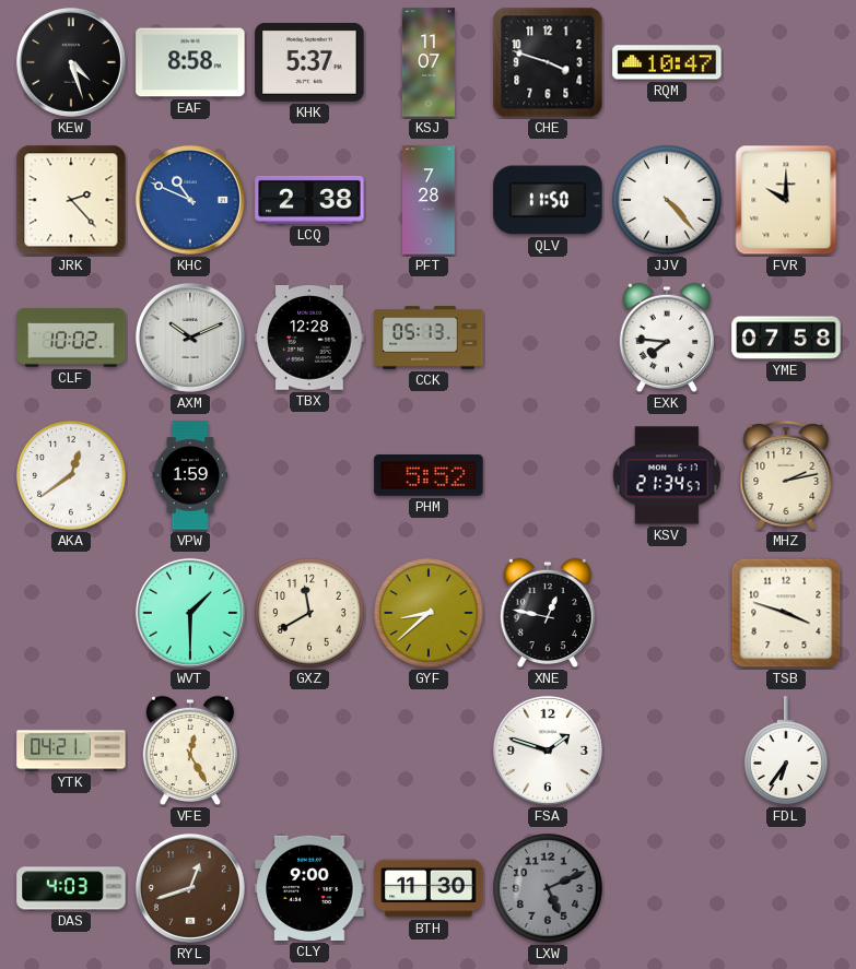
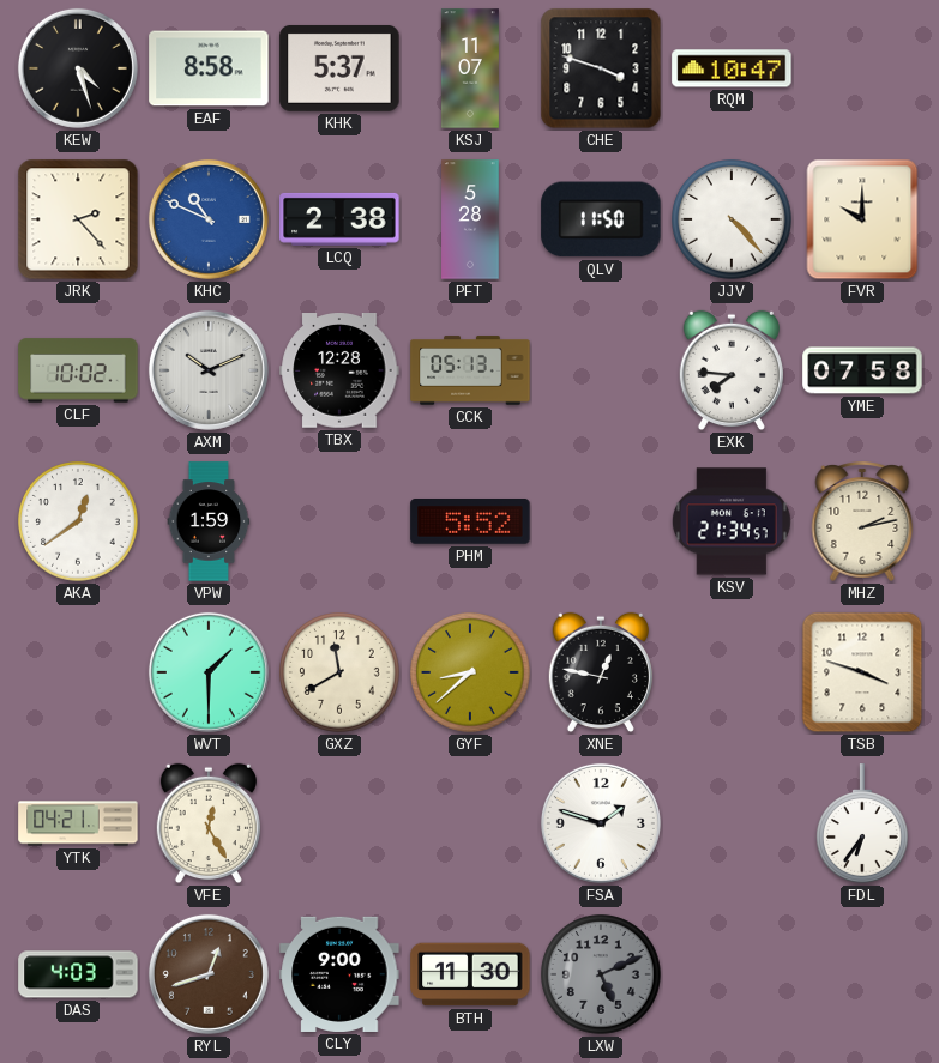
PFT: 7:28 -> 5:28
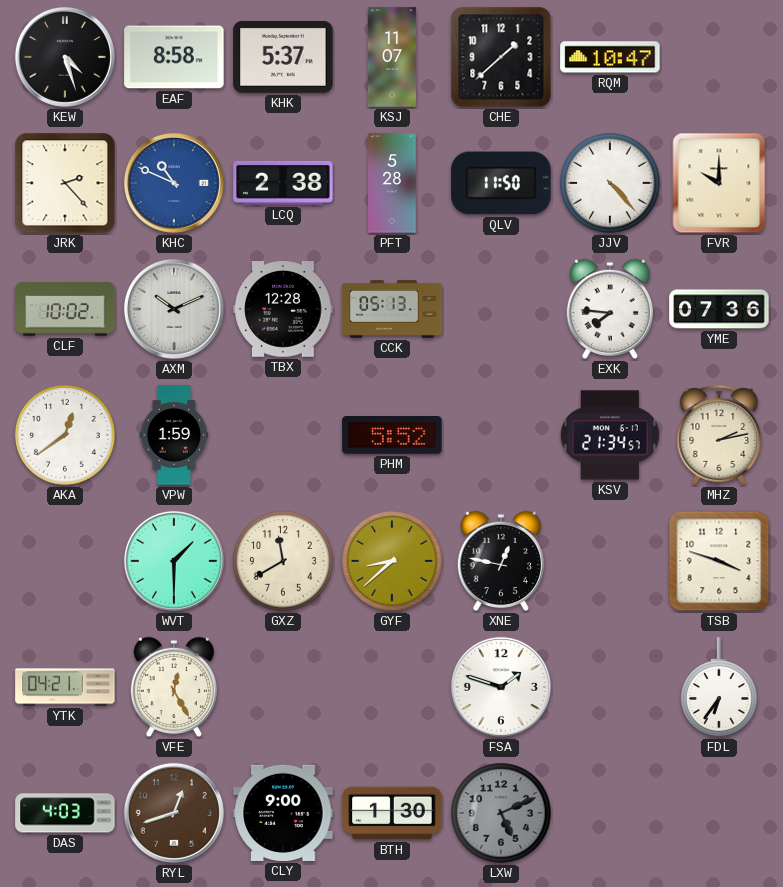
CHE: 3:48 -> 1:38
YME: 07:58 -> 07:36
BTH: 11:30 -> 1:30
